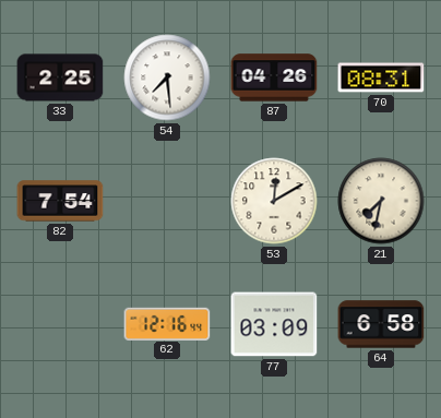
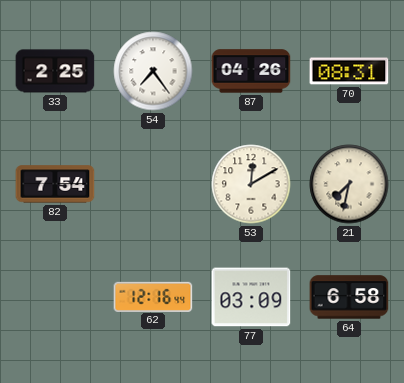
54: 7:29 -> 7:24
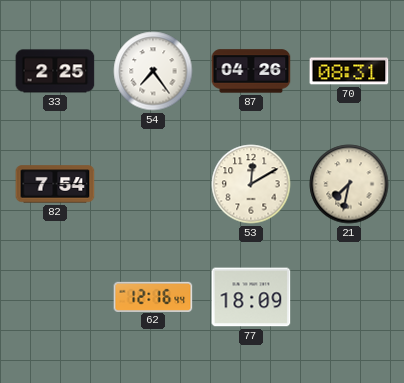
77: 03:09 -> 18:09
64: 6:58 -> none
